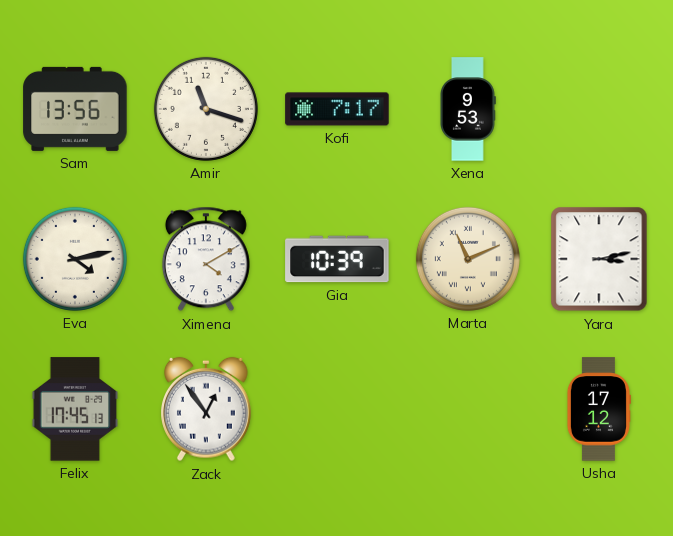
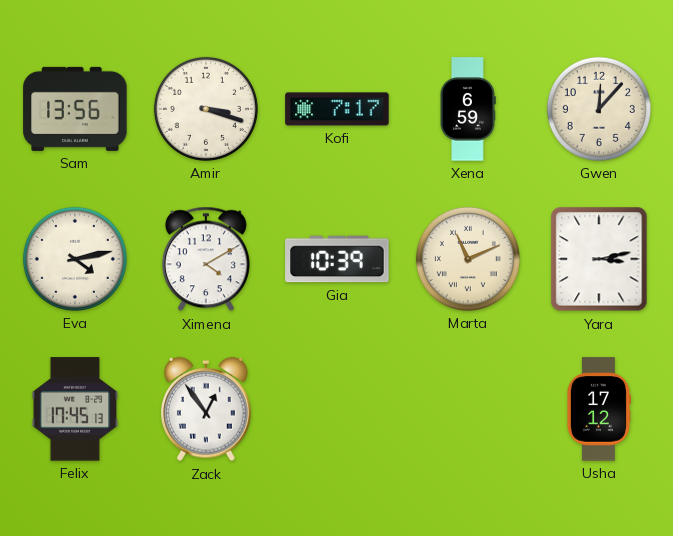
Amir: 11:18 -> 3:18
Xena: 9:53 -> 6:59
Gwen: none -> 12:07
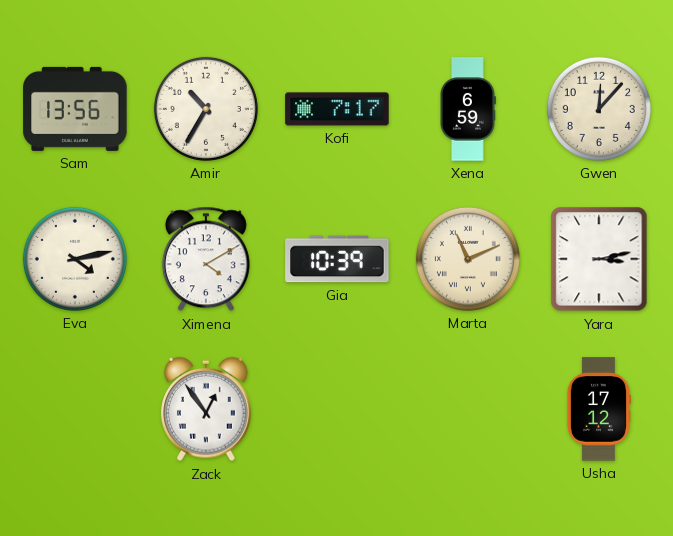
Amir: 3:18 -> 10:35
Felix: 17:45 -> none
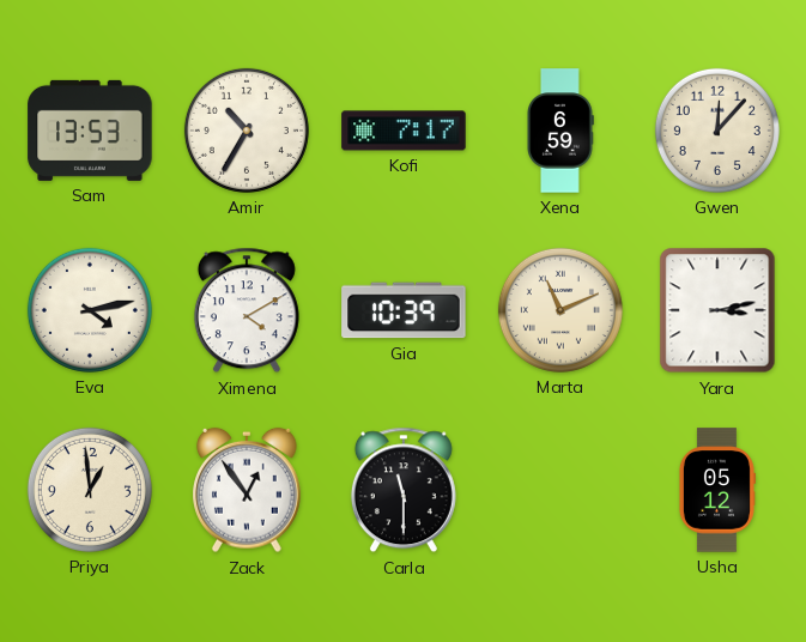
Sam: 13:56 -> 13:53
Priya: none -> 12:59
Carla: none -> 11:30
Usha: 17:12 -> 05:12
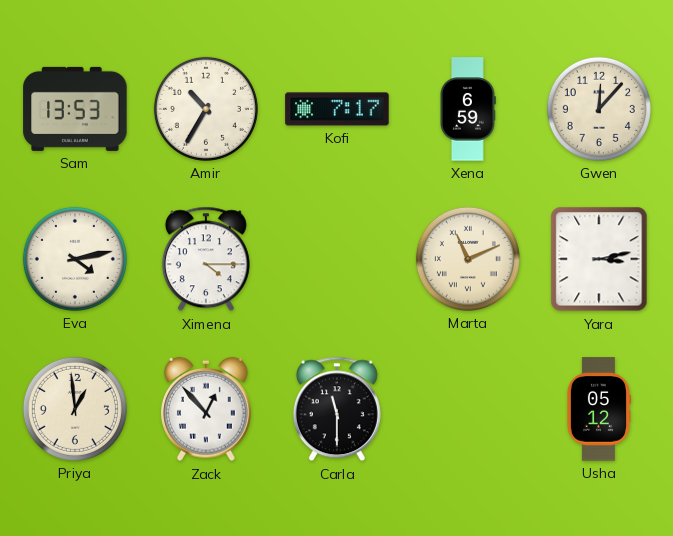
Ximena: 4:10 -> 4:15
Gia: 10:39 -> none
Zack: 12:54 -> 12:53
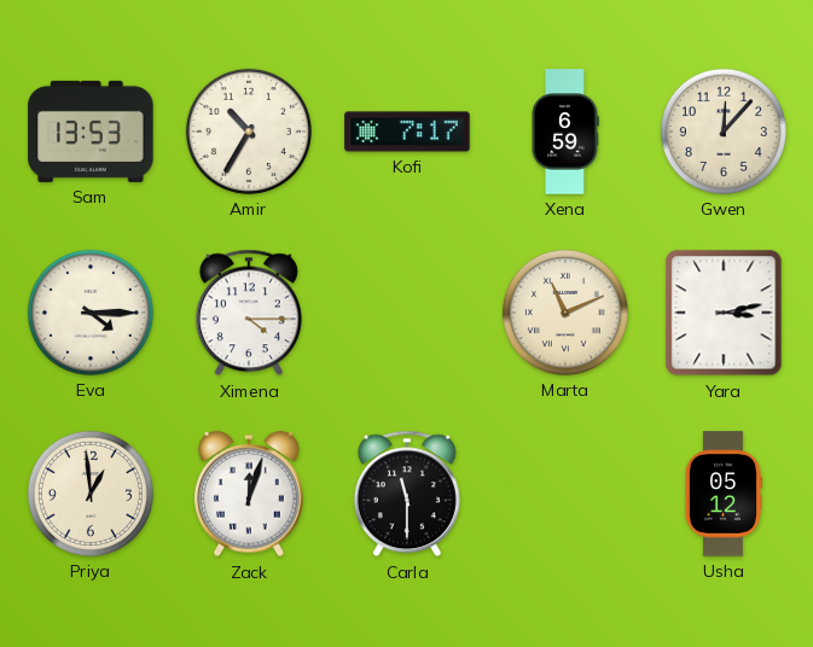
Eva: 4:13 -> 4:15
Zack: 12:53 -> 12:03
